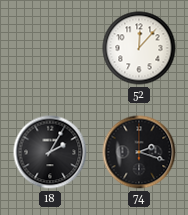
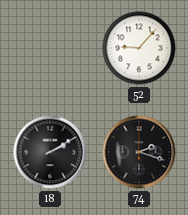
52: 12:07 -> 9:07
18: 2:05 -> 2:10
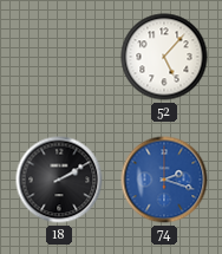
52: 9:07 -> 5:07
74 dial: black -> blue
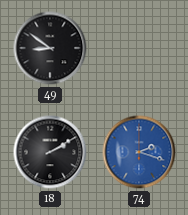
49: none -> 8:51
52: 5:07 -> none
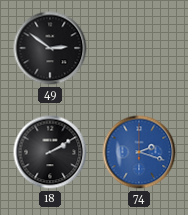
49: 8:51 -> 2:51
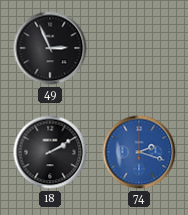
49: 2:51 -> 2:56
